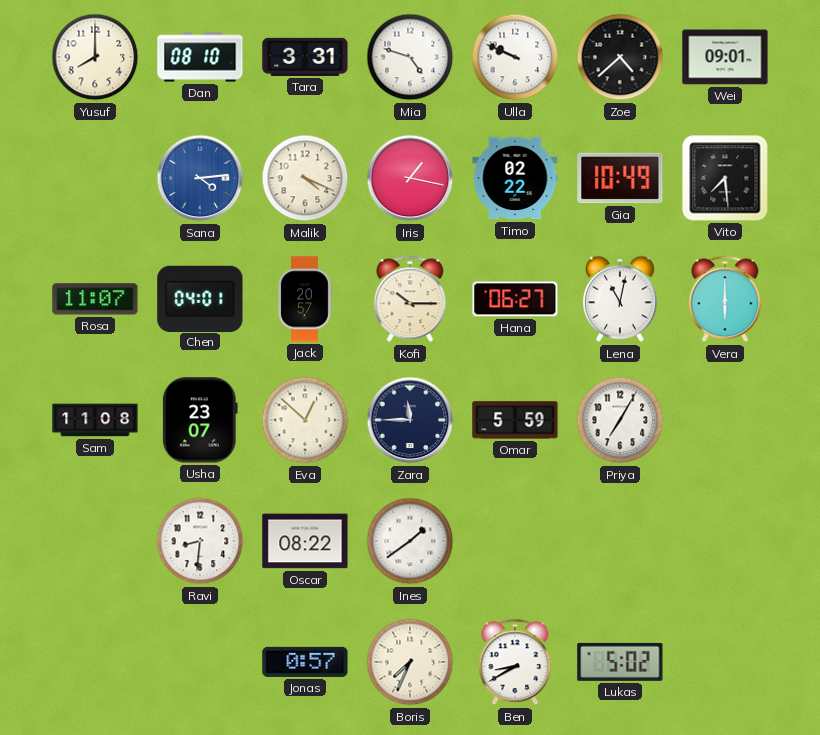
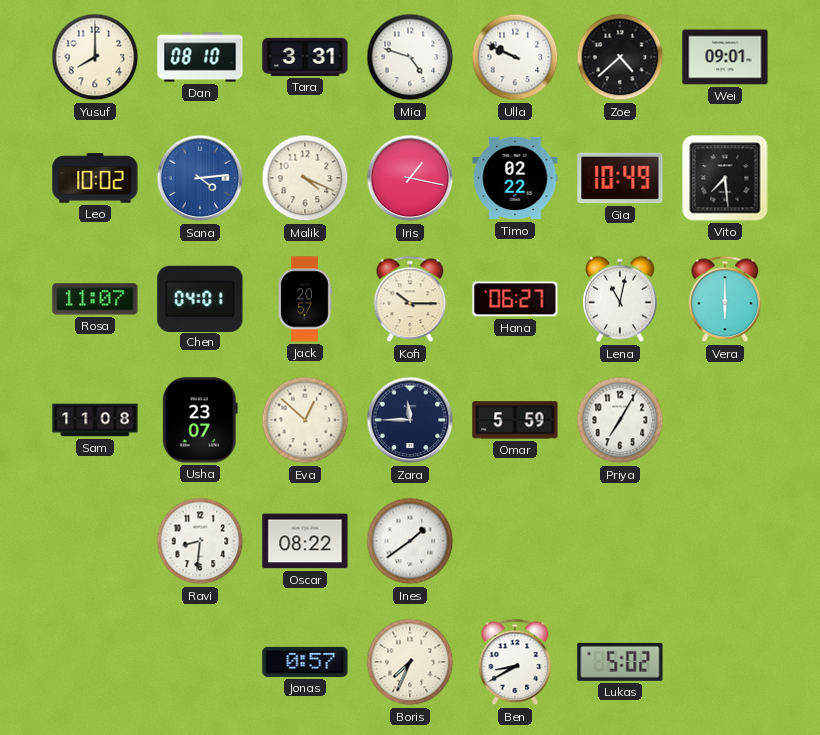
Leo: none -> 10:02
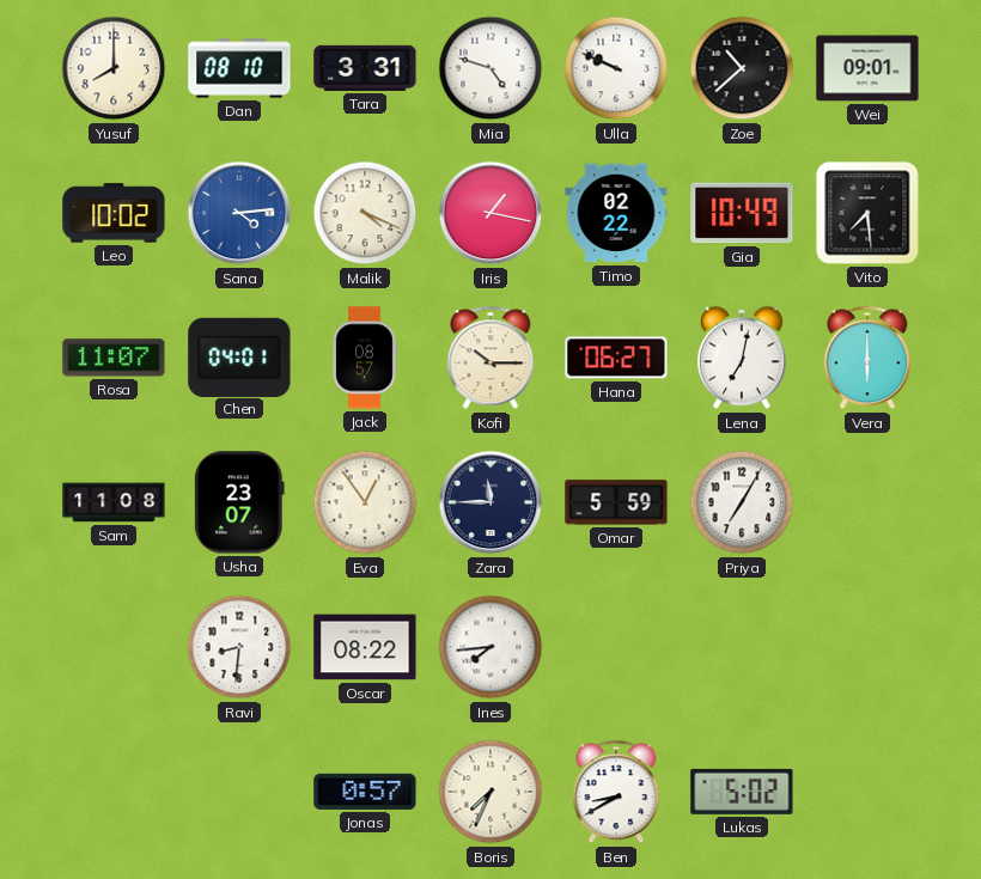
Zoe: 4:38 -> 10:38
Jack: 20:57 -> 08:57
Lena: 11:02 -> 7:02
Eva: 12:52 -> 12:54
Ines: 1:39 -> 7:44
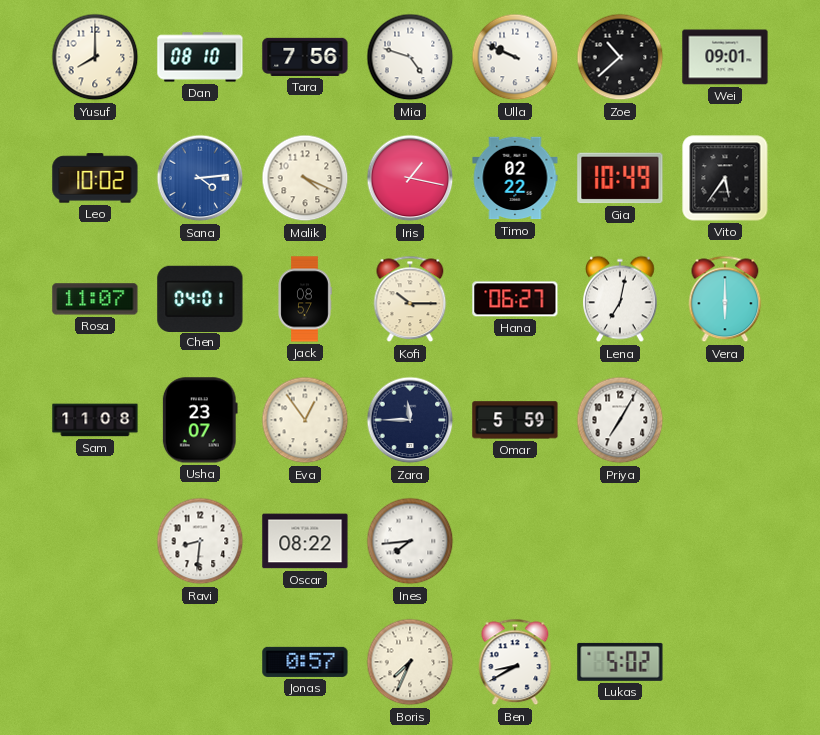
Tara: 3:31 -> 7:56
Vito: 7:29 -> 5:36
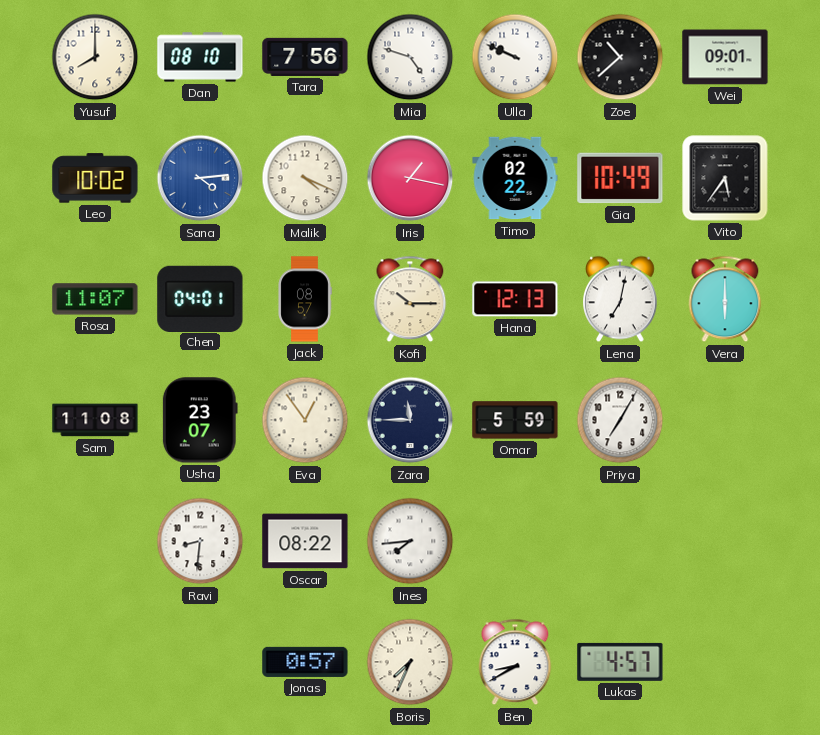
Hana: 06:27 -> 12:13
Lukas: 5:02 -> 4:57
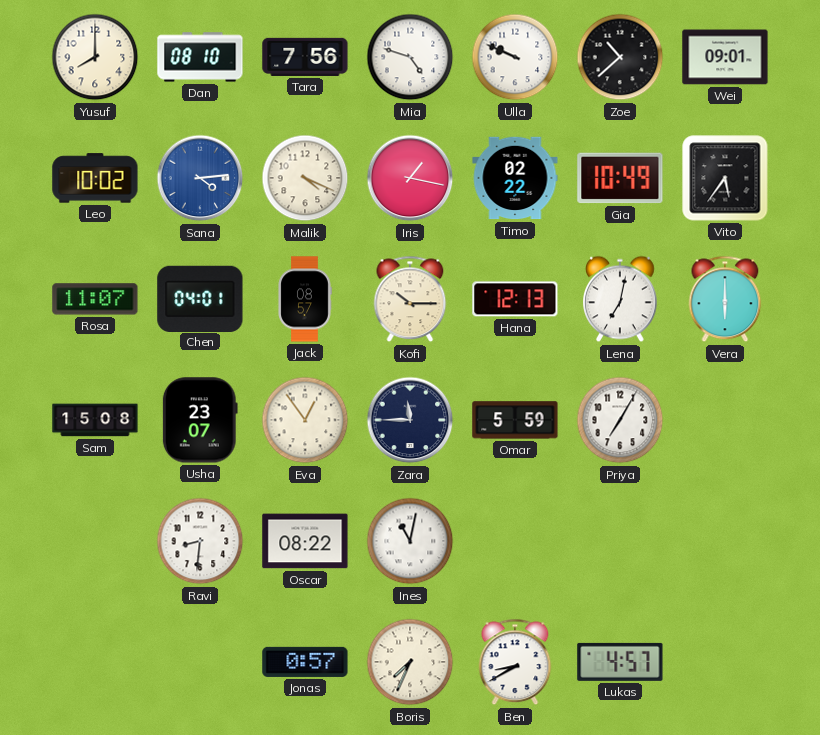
Sam: 11:08 -> 15:08
Ines: 7:44 -> 11:02
